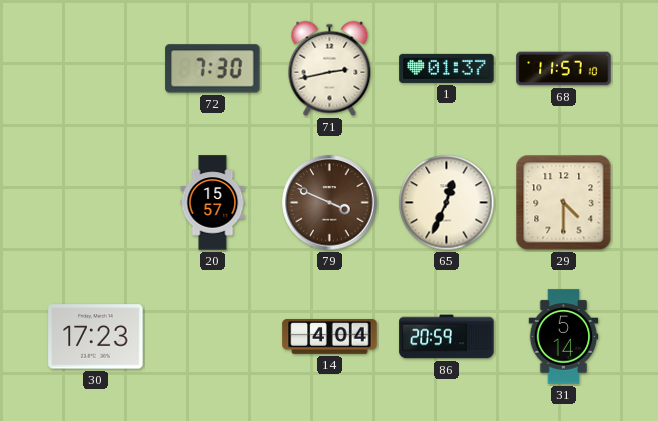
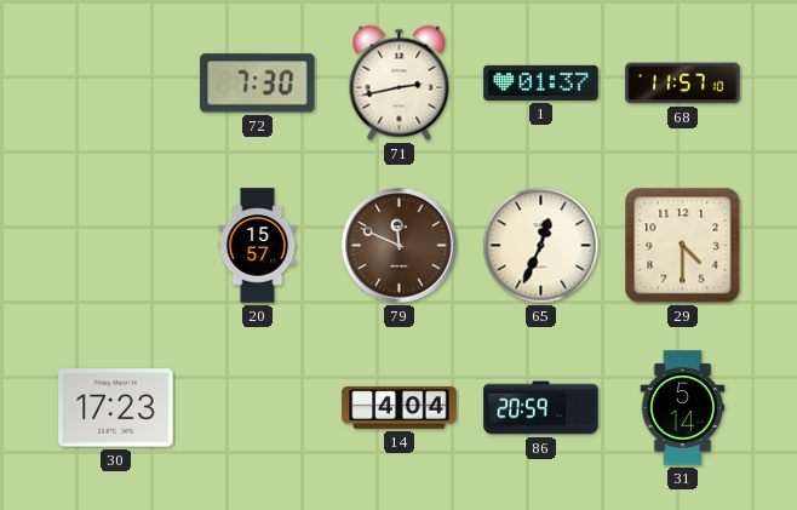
79: 3:49 -> 11:49
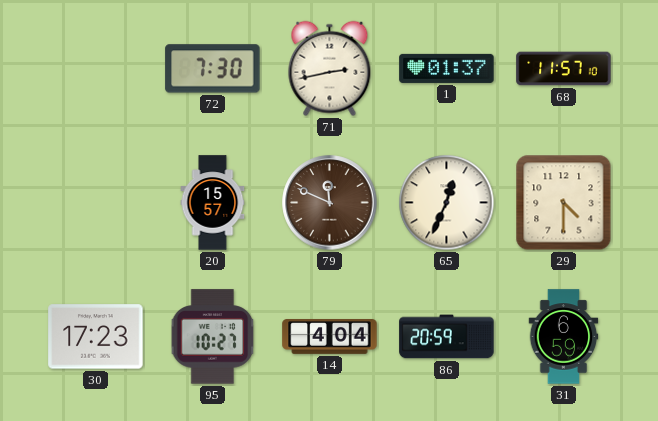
95: none -> 10:27
31: 5:14 -> 6:59
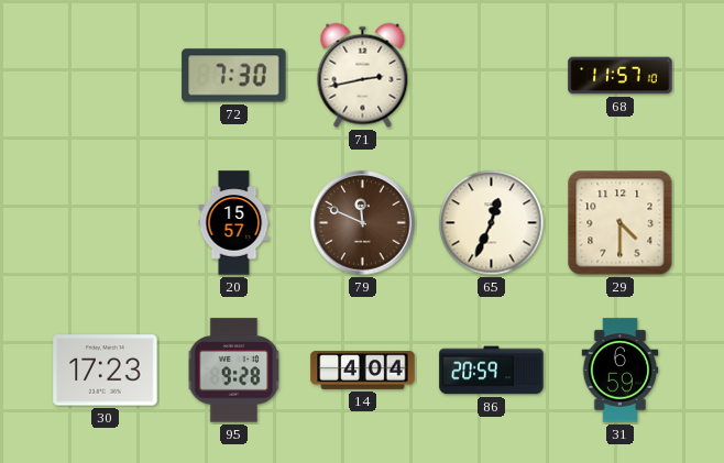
1: 01:37 -> none
95: 10:27 -> 9:28
